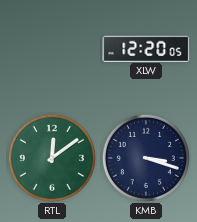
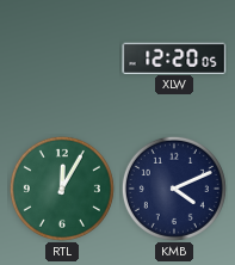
RTL: 12:09 -> 12:05
KMB: 3:18 -> 4:11
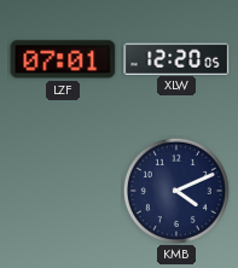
LZF: none -> 07:01
RTL: 12:05 -> none
